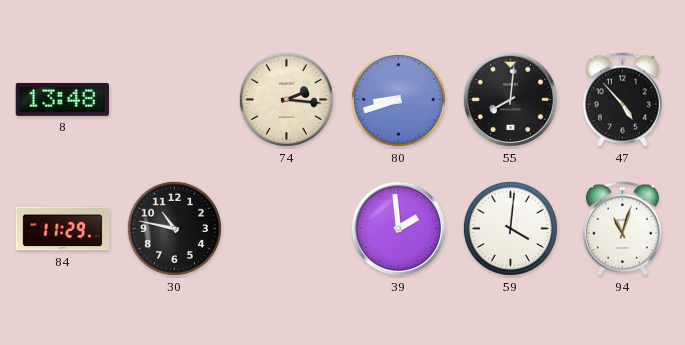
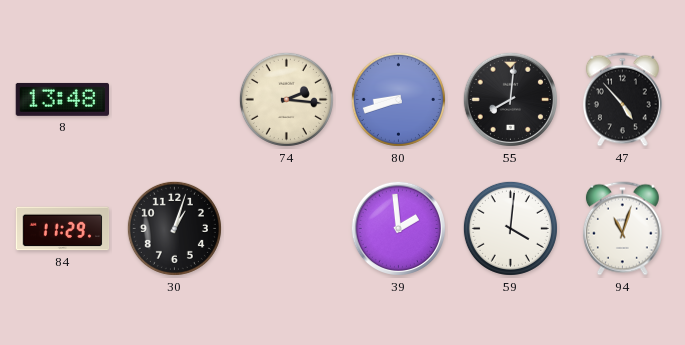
30: 10:47 -> 1:03
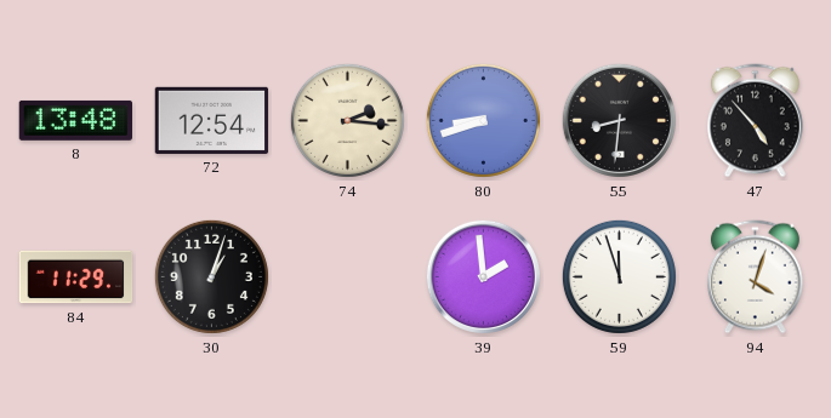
72: none -> 12:54
55: 8:01 -> 8:31
59: 4:01 -> 11:57
94: 11:03 -> 4:03
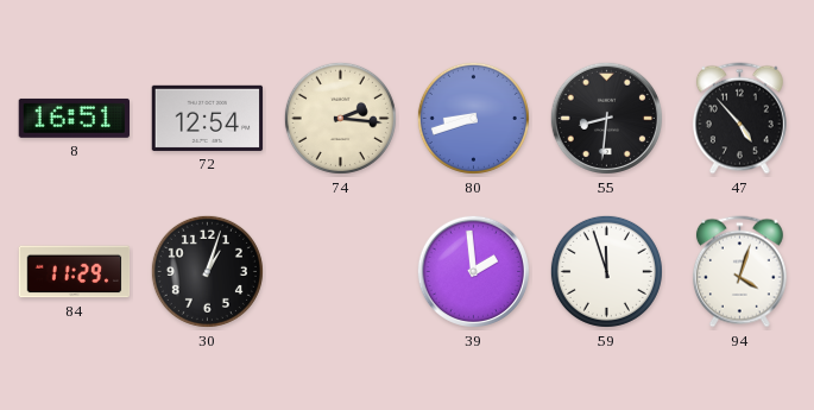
8: 13:48 -> 16:51
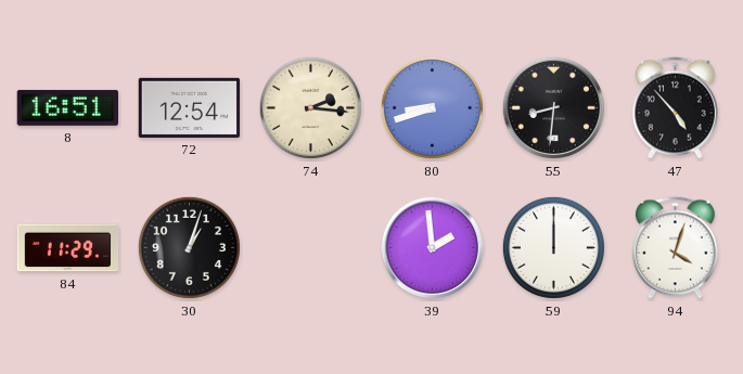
59: 11:57 -> 12:00
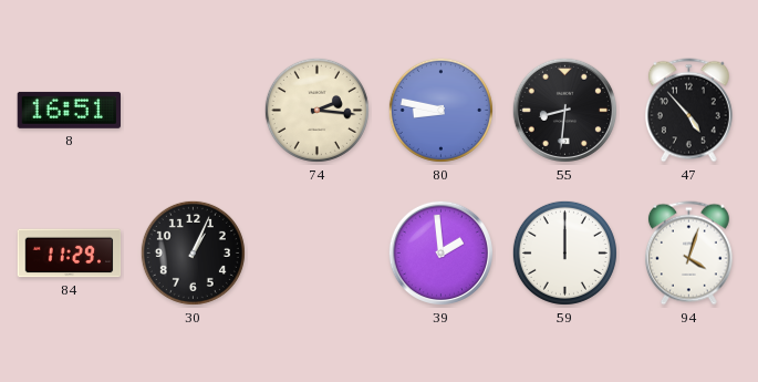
72: 12:54 -> none
80: 8:42 -> 8:47
30: 1:03 -> 1:04
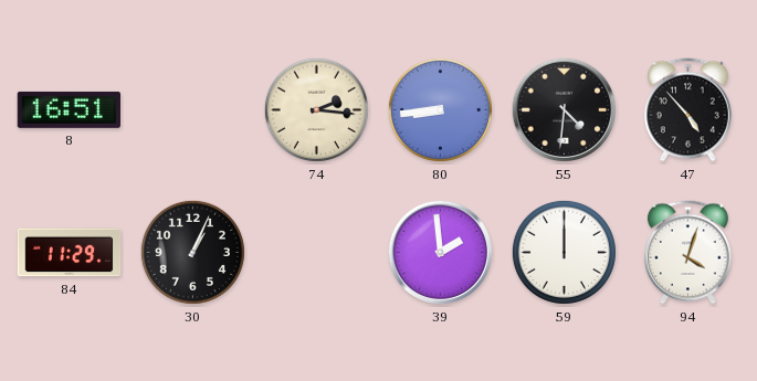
80: 8:47 -> 8:44
55: 8:31 -> 4:31
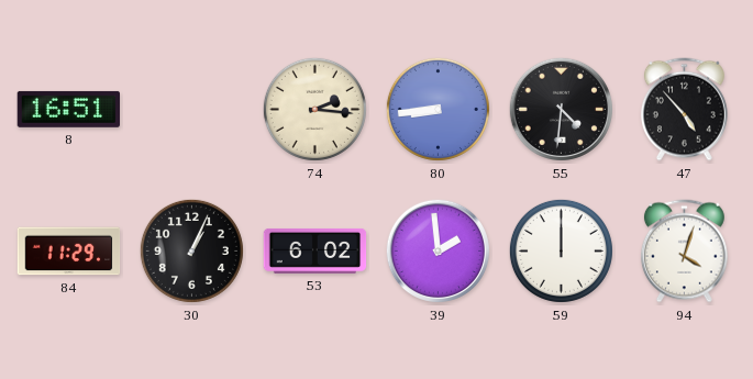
53: none -> 6:02
